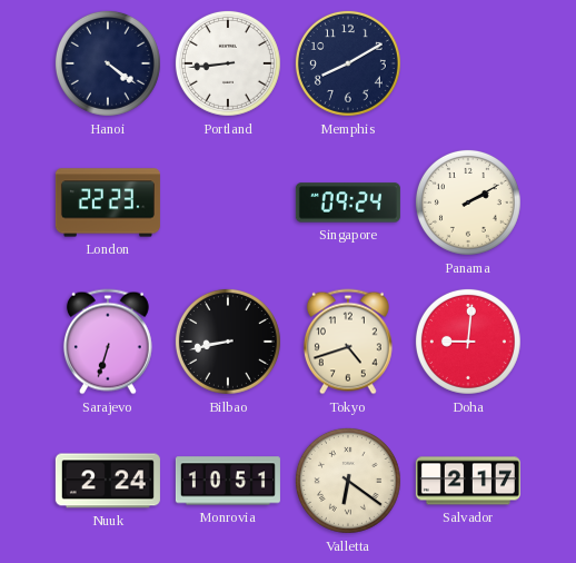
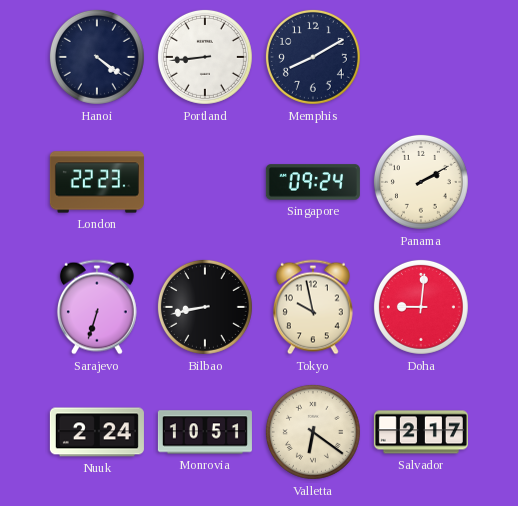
Tokyo: 4:42 -> 9:58
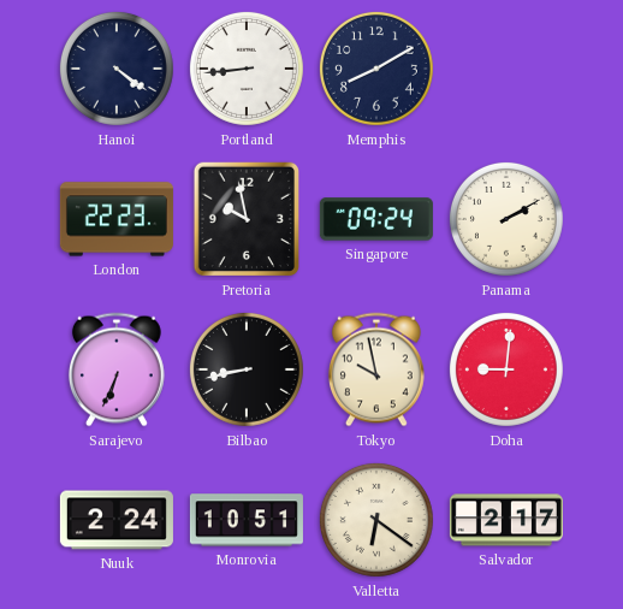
Pretoria: none -> 9:58
Sarajevo: 6:33 -> 6:34
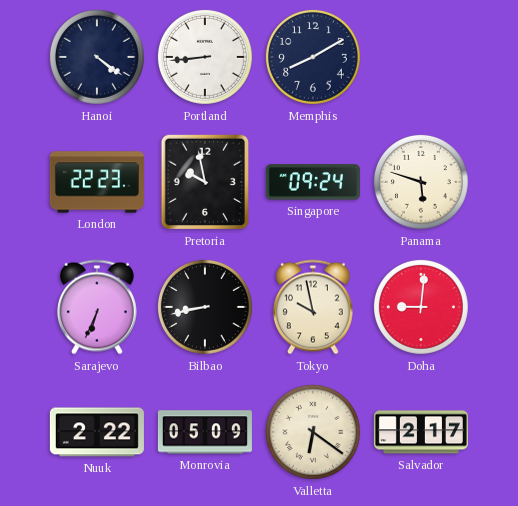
Panama: 2:10 -> 5:48
Nuuk: 2:24 -> 2:22
Monrovia: 10:51 -> 05:09
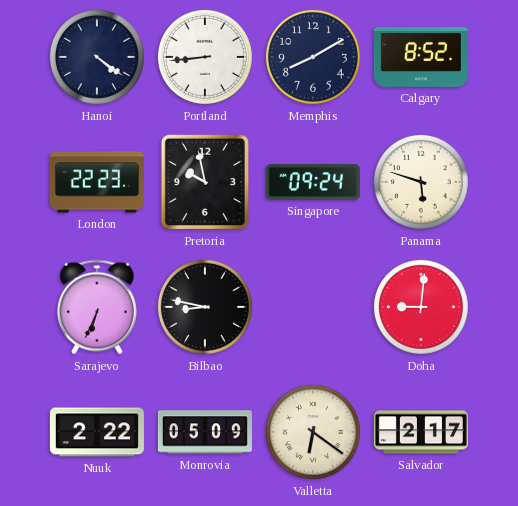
Calgary: none -> 8:52
Bilbao: 8:43 -> 8:47
Tokyo: 9:58 -> none
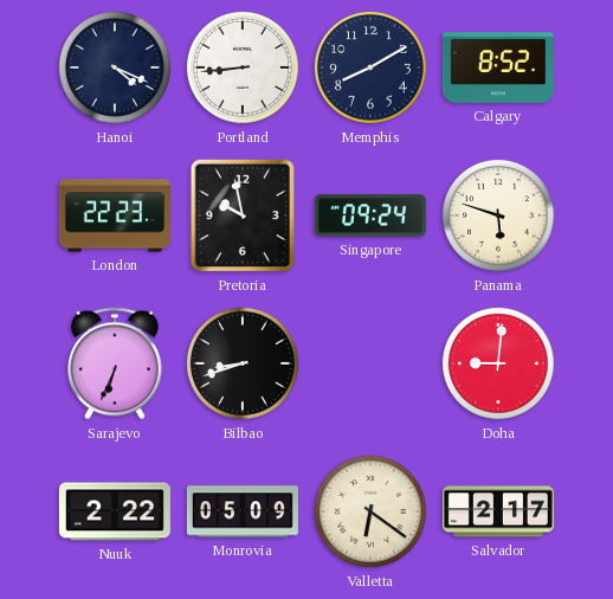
Hanoi: 4:21 -> 4:19
Bilbao: 8:47 -> 8:42
